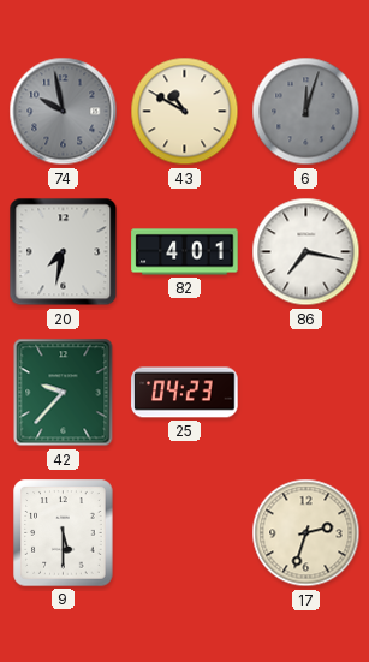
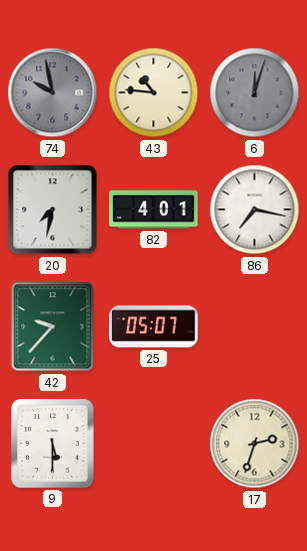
43: 10:50 -> 10:46
25: 04:23 -> 05:07
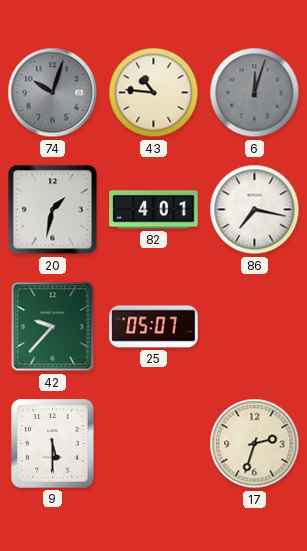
74: 9:58 -> 10:03
20: 7:32 -> 1:32
